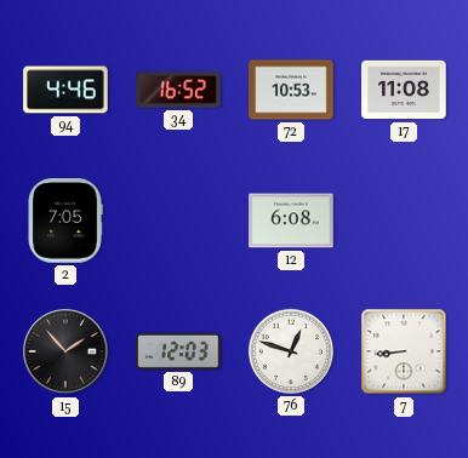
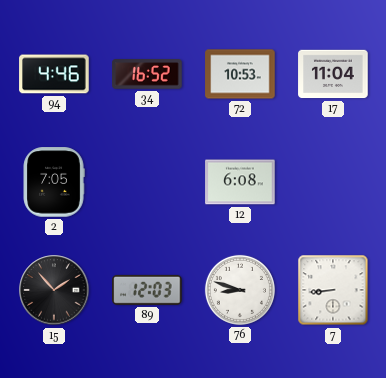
17: 11:08 -> 11:04
76: 12:48 -> 8:48
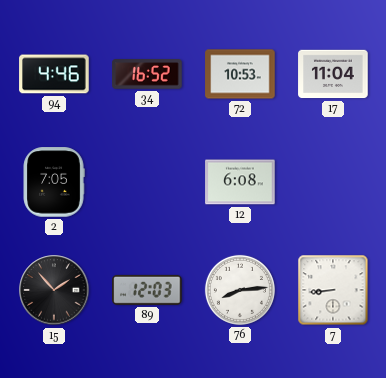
76: 8:48 -> 8:14
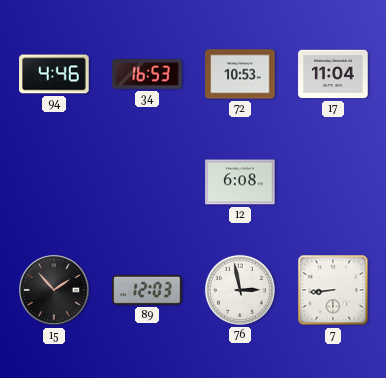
34: 16:52 -> 16:53
2: 7:05 -> none
76: 8:14 -> 2:58
